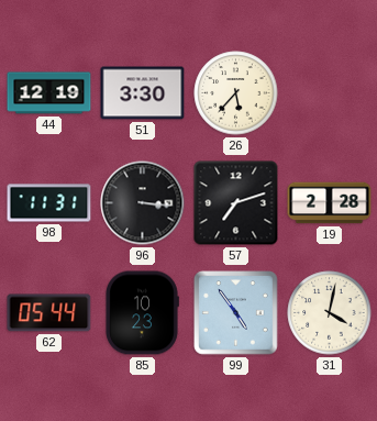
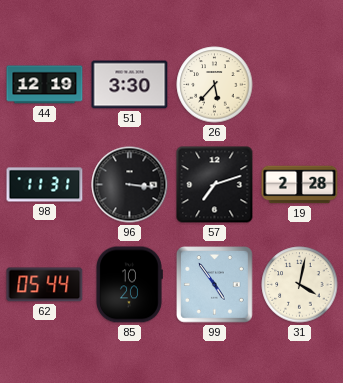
85: 10:23 -> 10:20
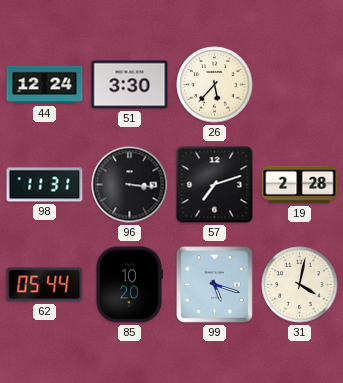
44: 12:19 -> 12:24
99: 4:54 -> 5:18
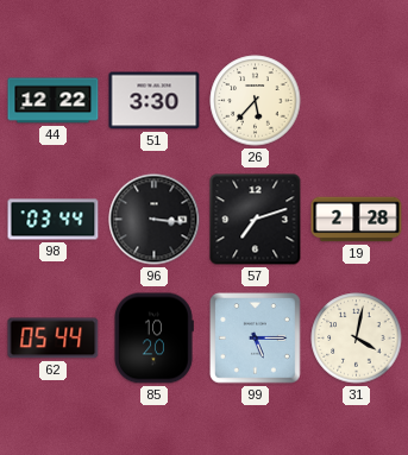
44: 12:24 -> 12:22
98: 11:31 -> 03:44
99: 5:18 -> 5:15
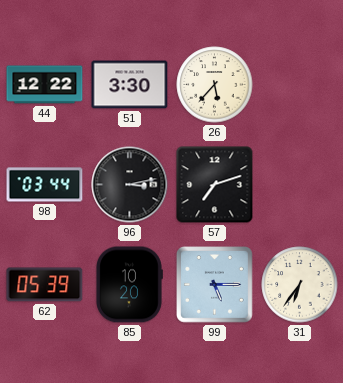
96: 3:16 -> 3:13
19: 2:28 -> none
62: 05:44 -> 05:39
31: 4:02 -> 6:36
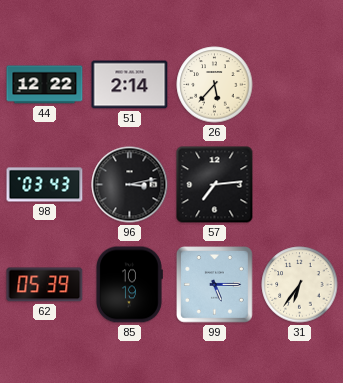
51: 3:30 -> 2:14
98: 03:44 -> 03:43
57: 7:12 -> 7:14
85: 10:20 -> 10:19
